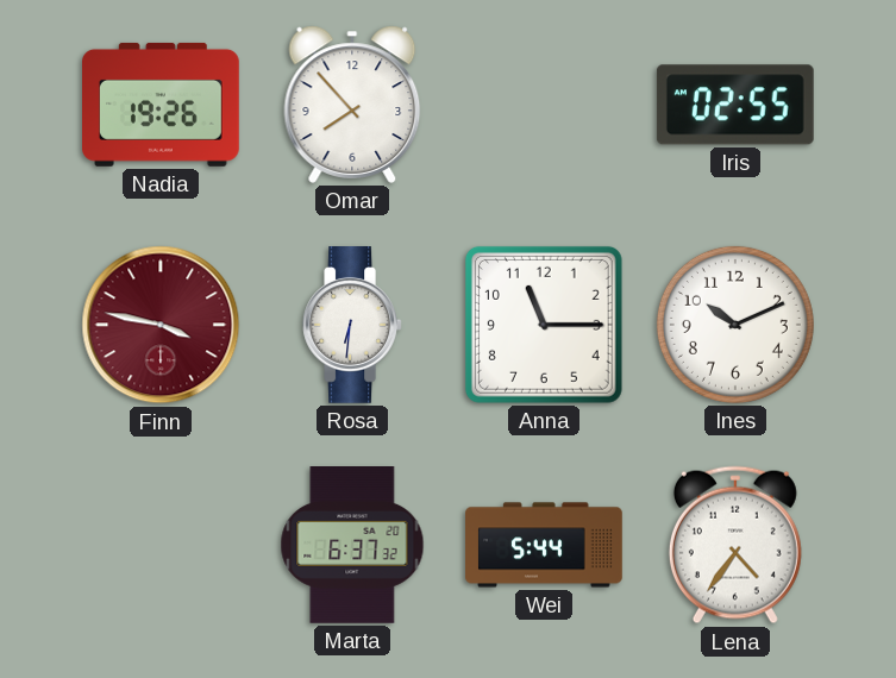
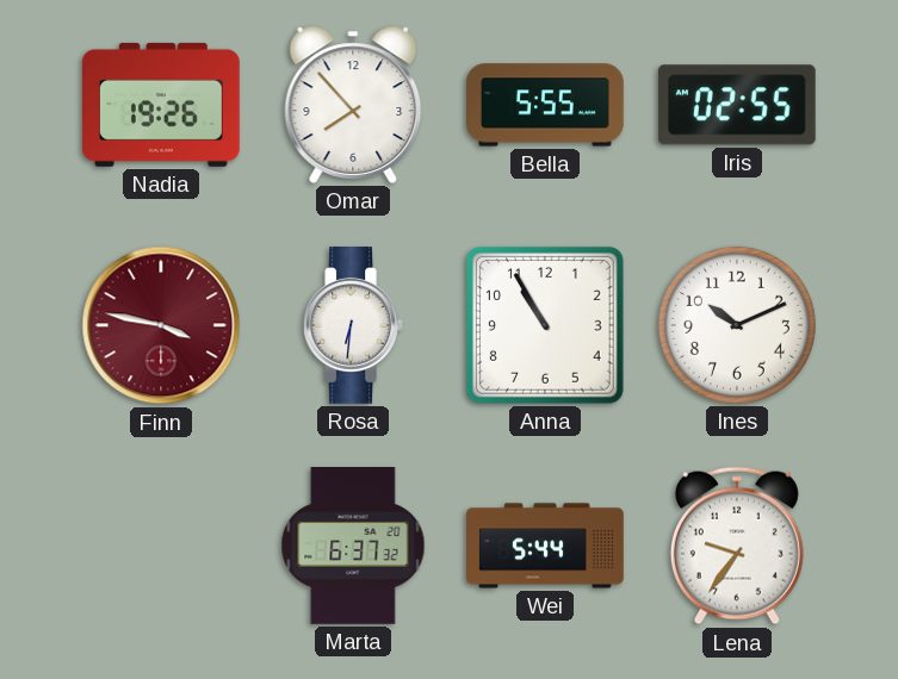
Bella: none -> 5:55
Anna: 11:15 -> 10:55
Lena: 4:36 -> 9:36
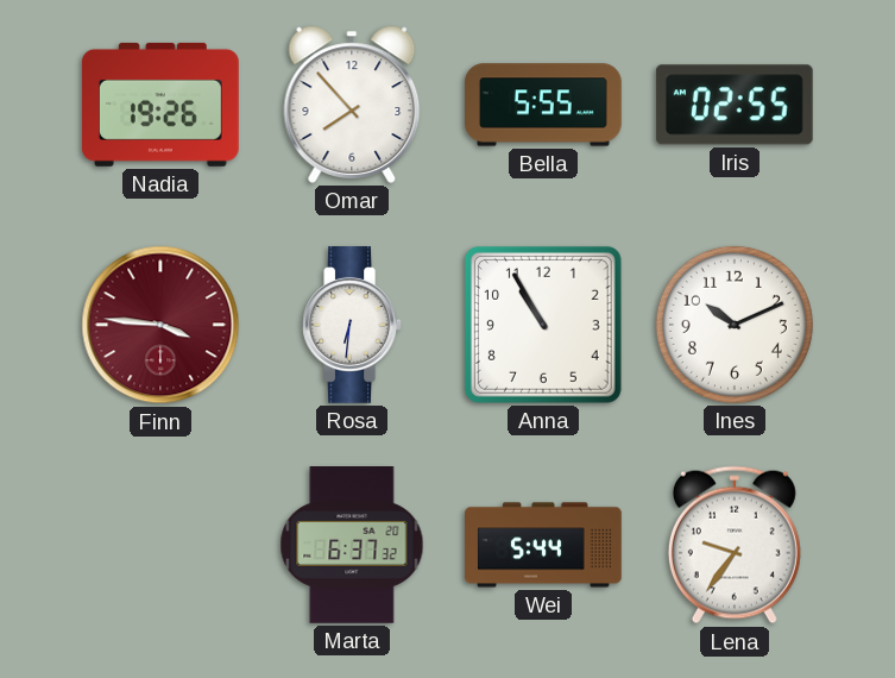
Finn: 3:47 -> 3:46
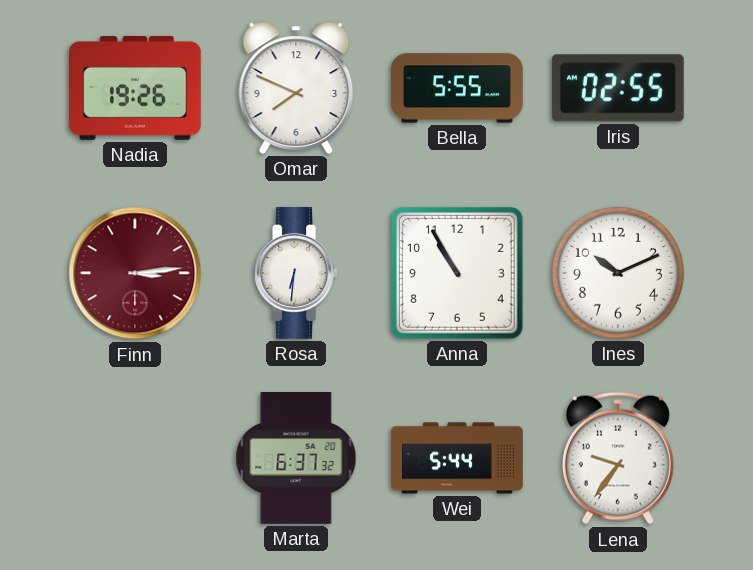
Omar: 7:53 -> 7:49
Finn: 3:46 -> 3:14
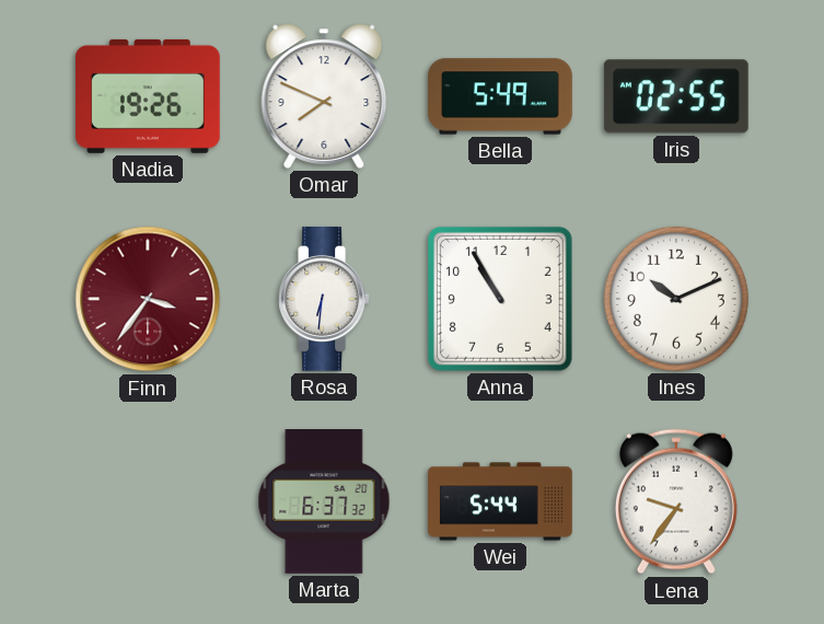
Bella: 5:55 -> 5:49
Finn: 3:14 -> 3:36
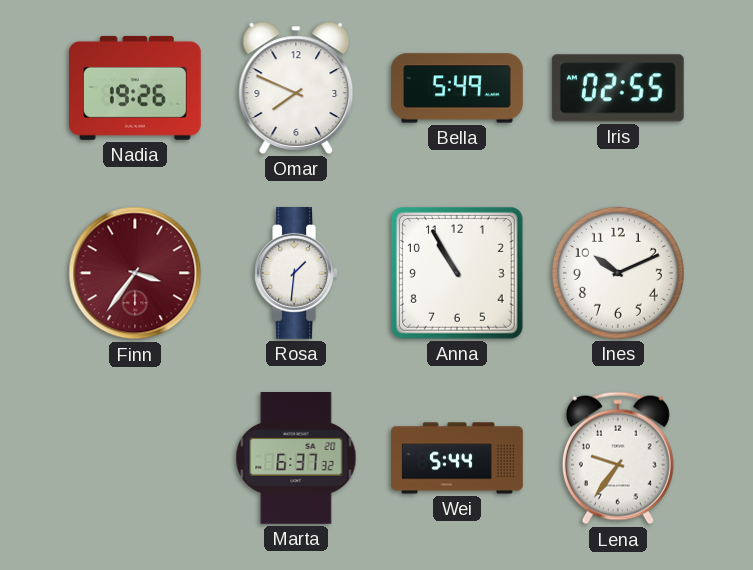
Rosa: 6:31 -> 1:31
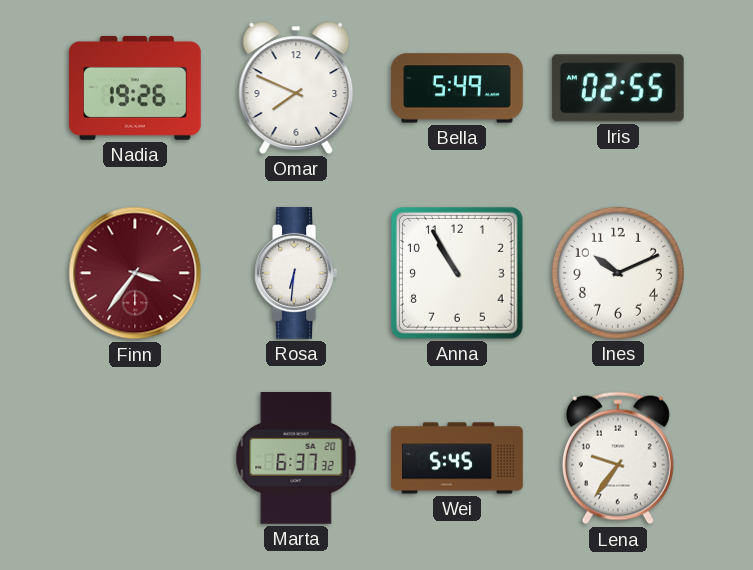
Rosa: 1:31 -> 6:31
Wei: 5:44 -> 5:45
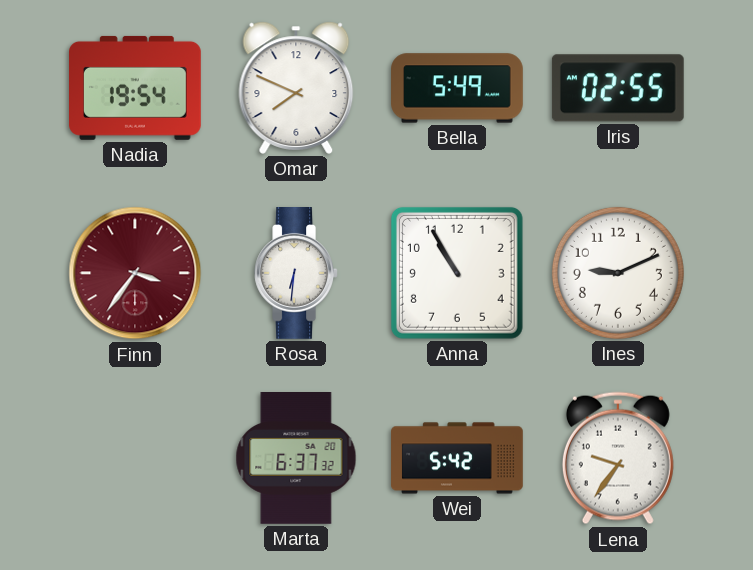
Nadia: 19:26 -> 19:54
Ines: 10:11 -> 9:11
Wei: 5:45 -> 5:42
